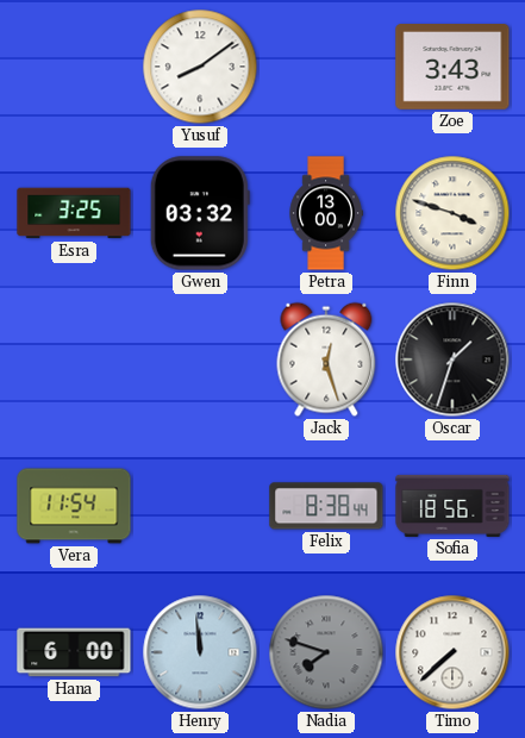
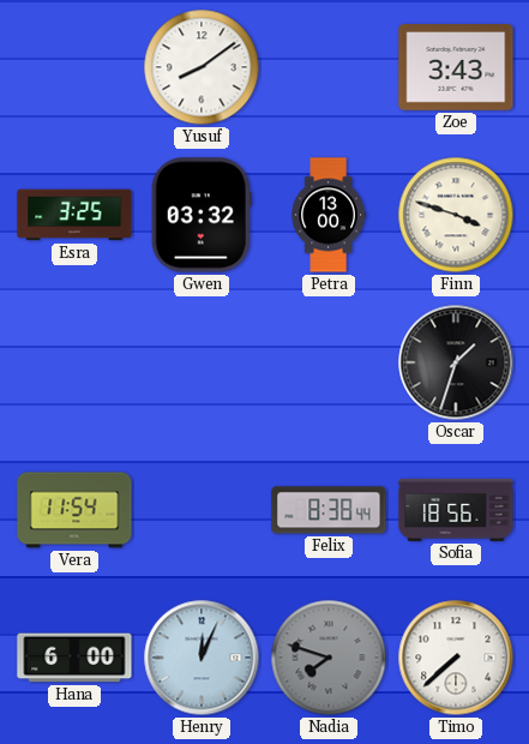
Jack: 12:27 -> none
Henry: 11:59 -> 12:04
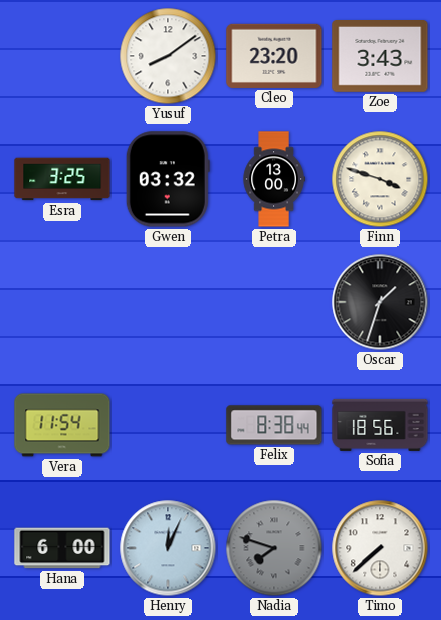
Cleo: none -> 23:20
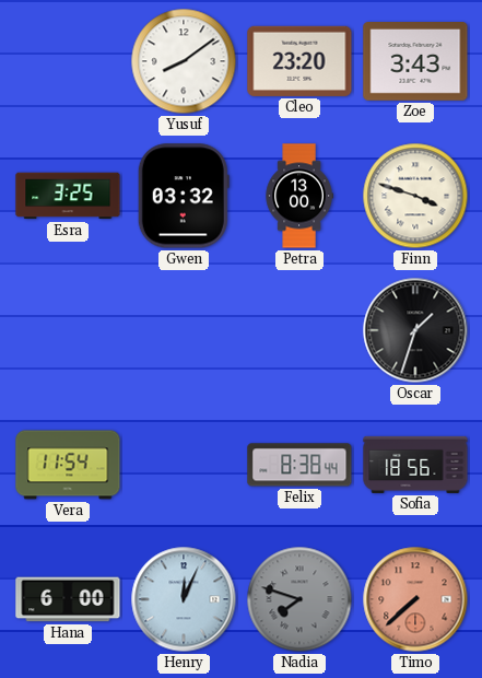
Timo dial: white -> salmon
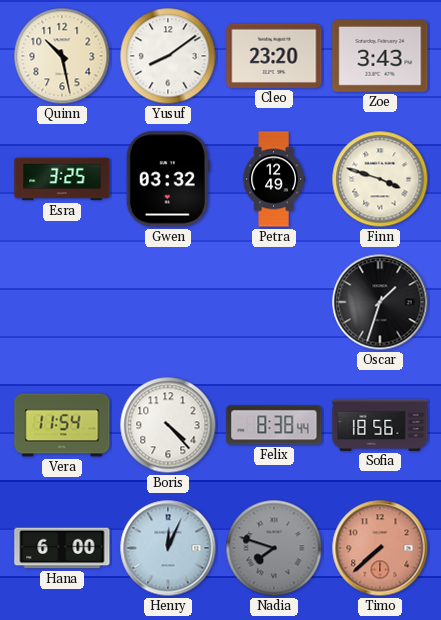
Quinn: none -> 10:28
Petra: 13:00 -> 12:49
Boris: none -> 4:23
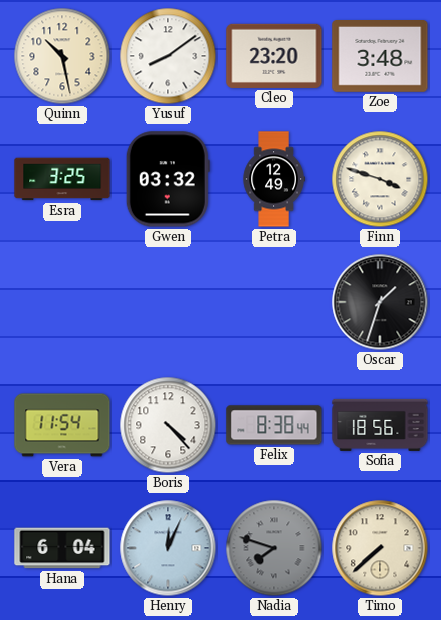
Zoe: 3:43 -> 3:48
Hana: 6:00 -> 6:04
Timo dial: salmon -> cream
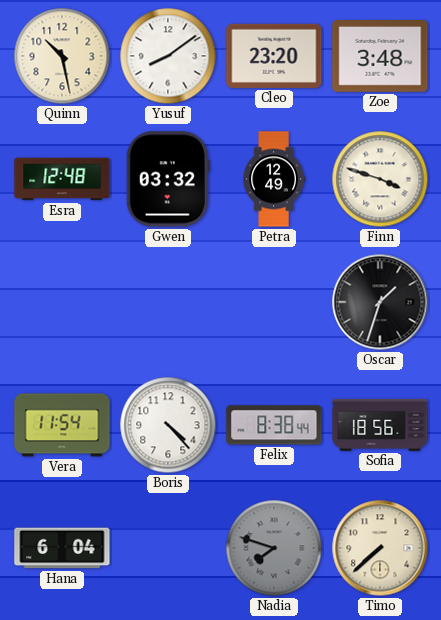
Esra: 3:25 -> 12:48
Henry: 12:04 -> none
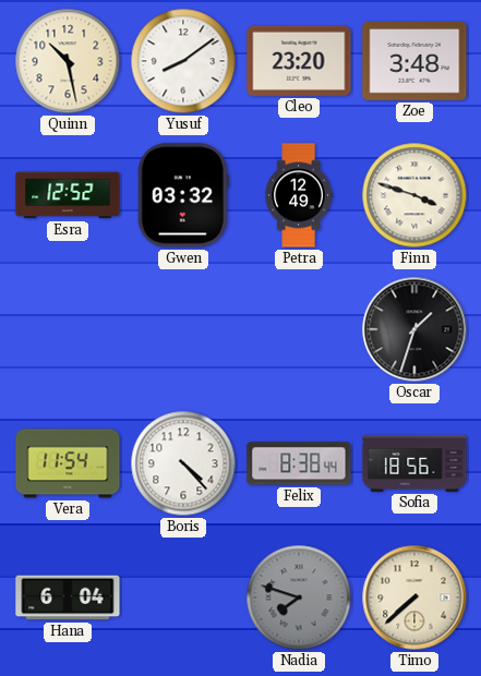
Esra: 12:48 -> 12:52
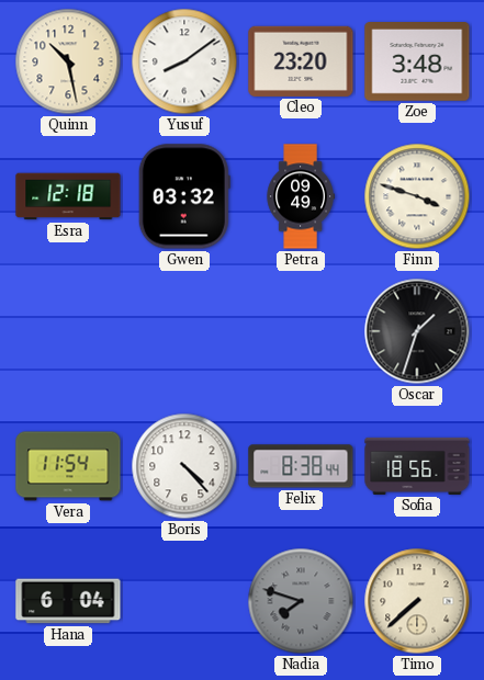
Esra: 12:52 -> 12:18
Petra: 12:49 -> 09:49
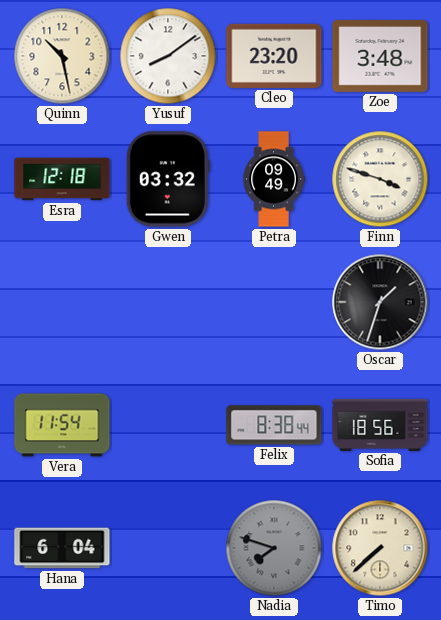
Boris: 4:23 -> none
